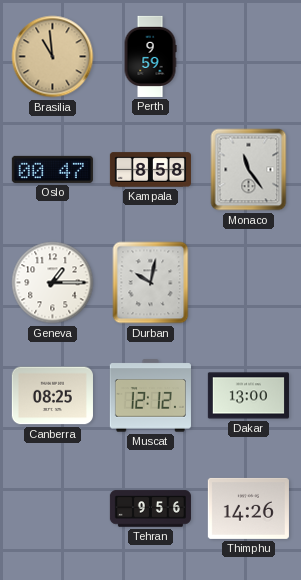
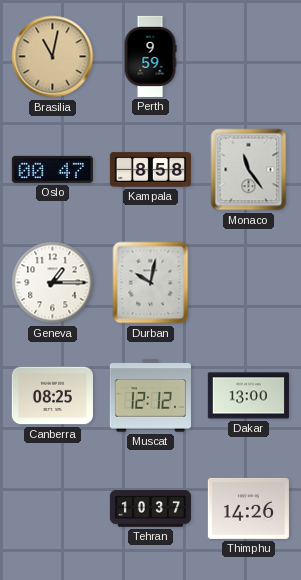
Brasilia: 10:59 -> 11:02
Tehran: 9:56 -> 10:37
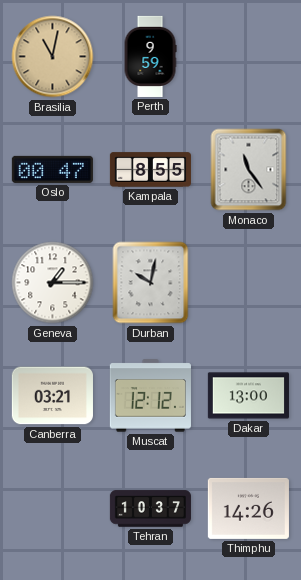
Kampala: 8:58 -> 8:55
Canberra: 08:25 -> 03:21
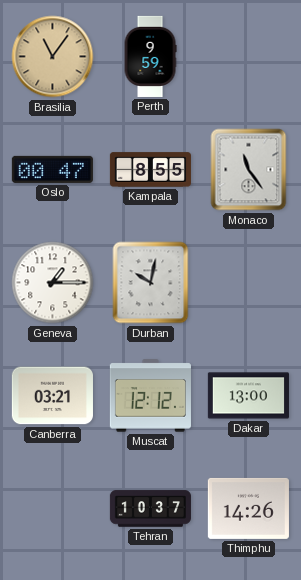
Brasilia: 11:02 -> 11:06
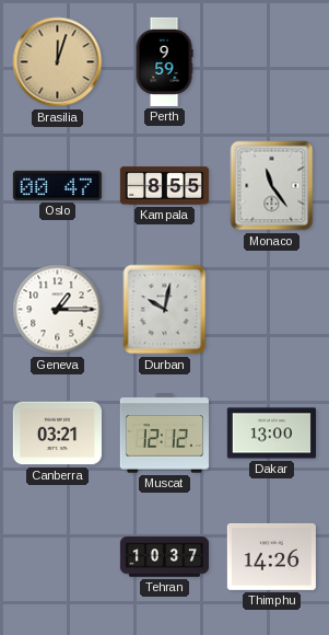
Brasilia: 11:06 -> 12:03
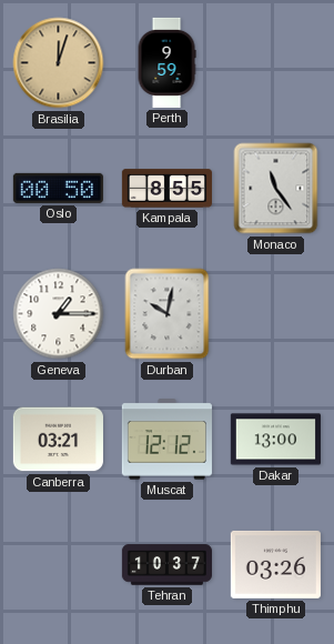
Oslo: 00:47 -> 00:50
Thimphu: 14:26 -> 03:26
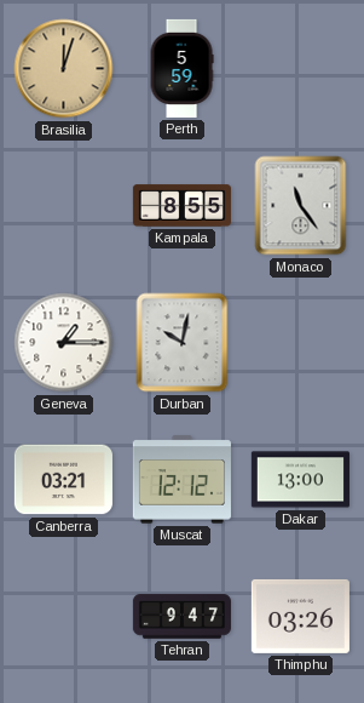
Perth: 9:59 -> 5:59
Oslo: 00:50 -> none
Tehran: 10:37 -> 9:47
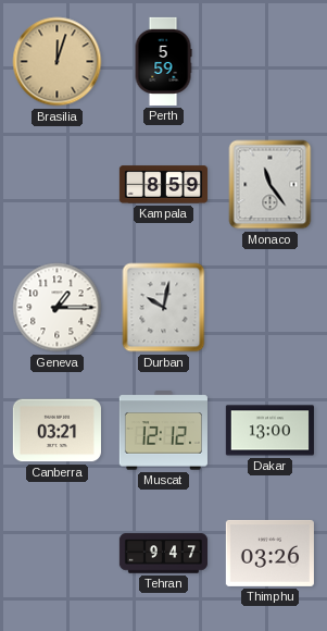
Kampala: 8:55 -> 8:59
